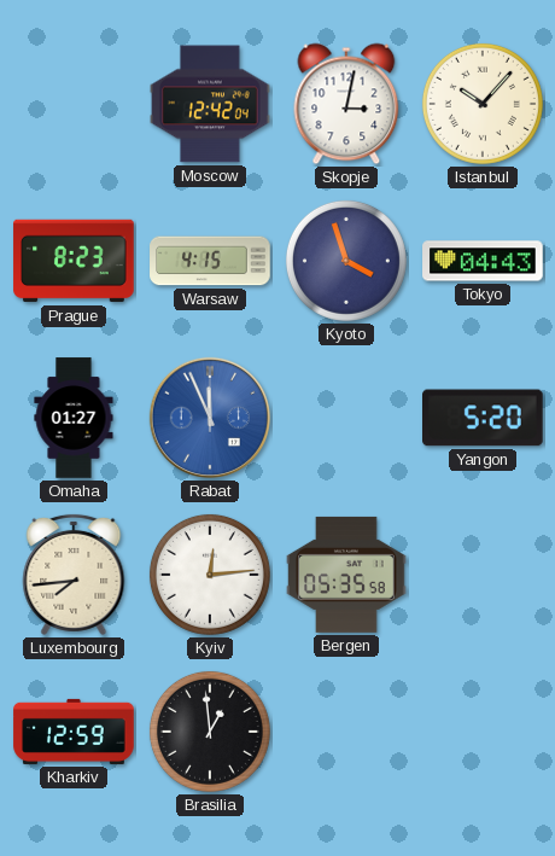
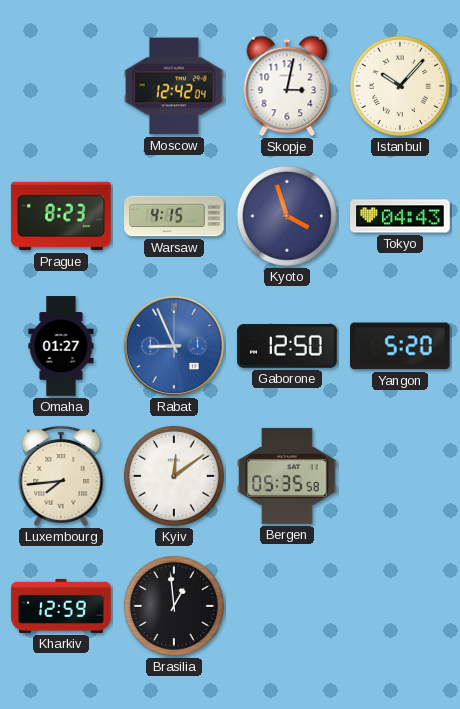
Rabat: 11:56 -> 8:56
Gaborone: none -> 12:50
Kyiv: 12:14 -> 12:09
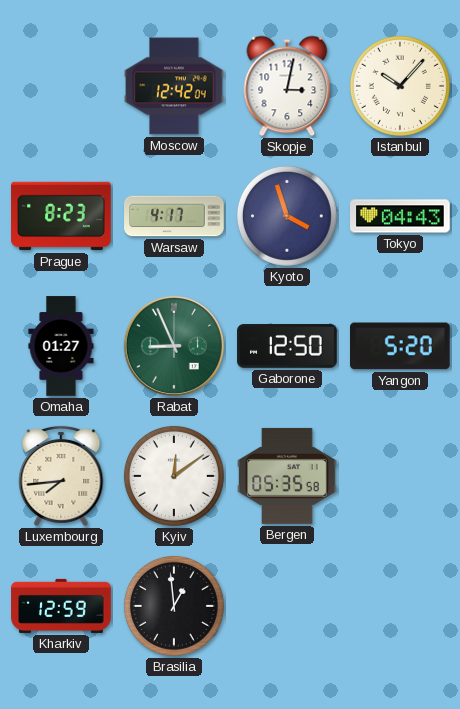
Warsaw: 4:15 -> 4:17
Rabat dial: blue -> green
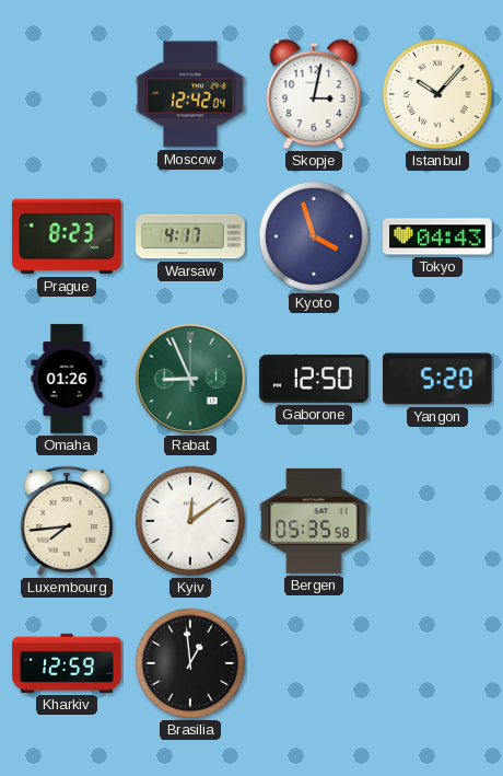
Omaha: 01:27 -> 01:26
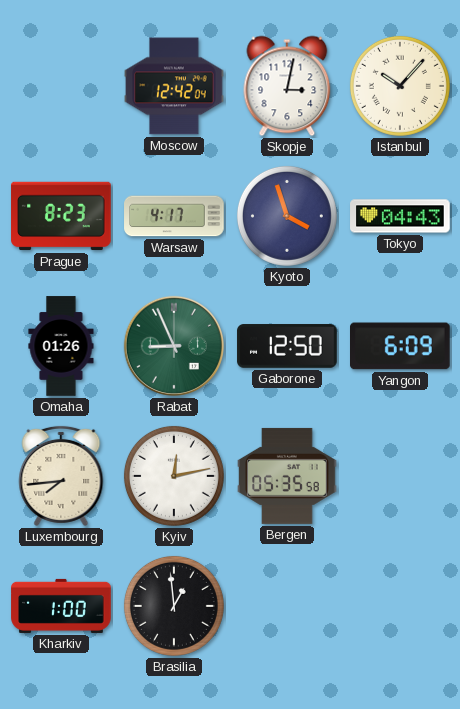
Yangon: 5:20 -> 6:09
Kyiv: 12:09 -> 12:13
Kharkiv: 12:59 -> 1:00
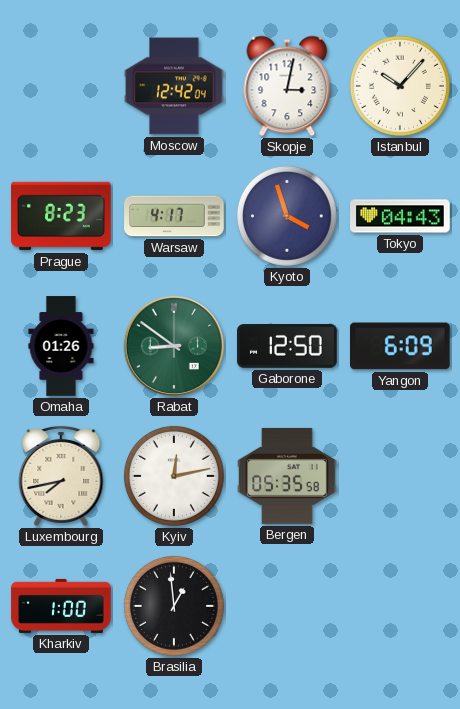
Rabat: 8:56 -> 8:51
Luxembourg: 7:44 -> 7:43
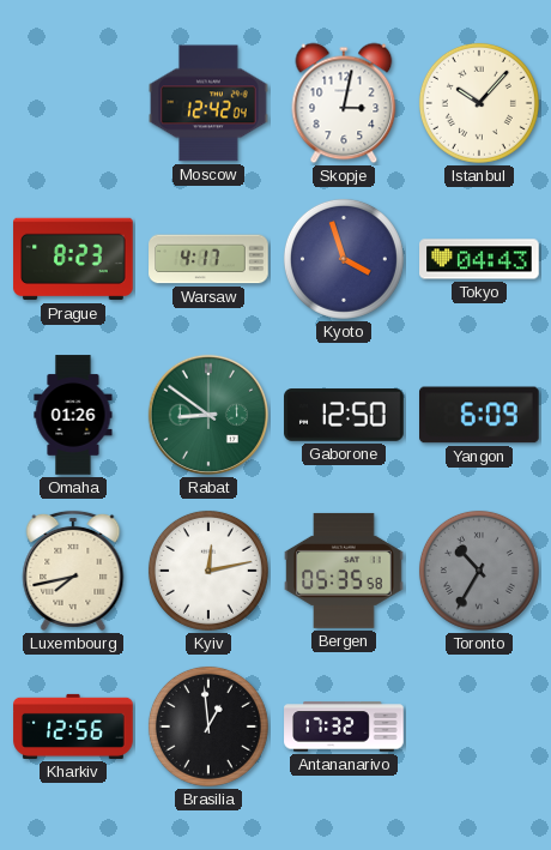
Toronto: none -> 10:35
Kharkiv: 1:00 -> 12:56
Antananarivo: none -> 17:32
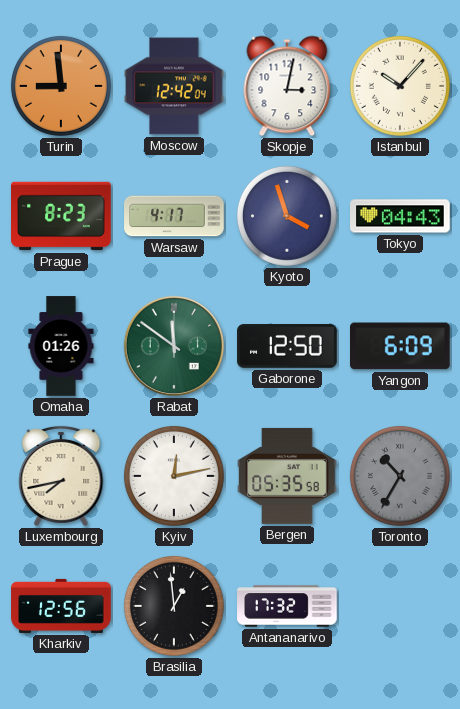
Turin: none -> 8:59
Rabat: 8:51 -> 11:51
